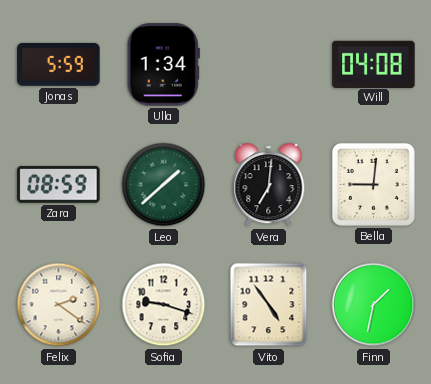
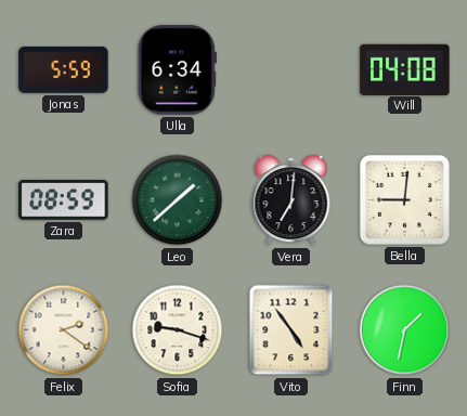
Ulla: 1:34 -> 6:34
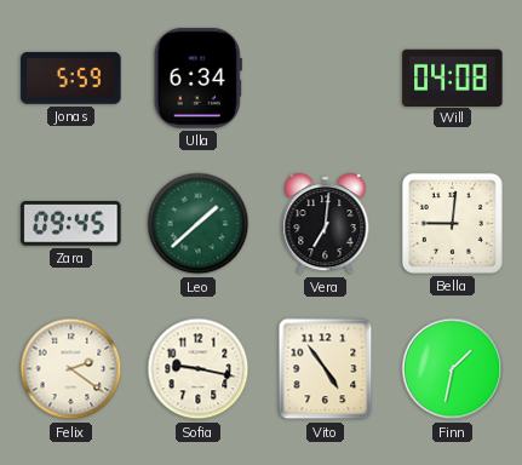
Zara: 08:59 -> 09:45
Sofia: 9:18 -> 9:17
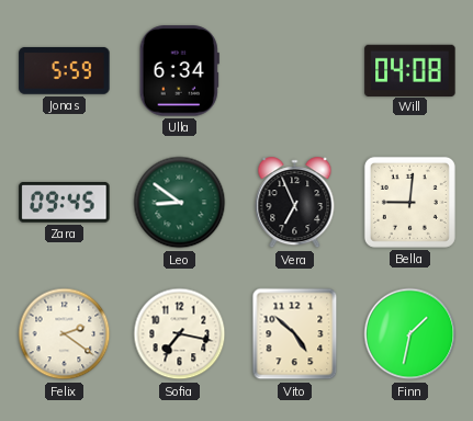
Leo: 1:38 -> 8:51
Vera: 7:01 -> 6:56
Sofia: 9:17 -> 7:17
Vito: 4:54 -> 4:52
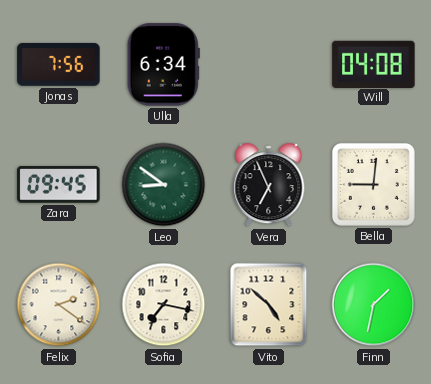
Jonas: 5:59 -> 7:56
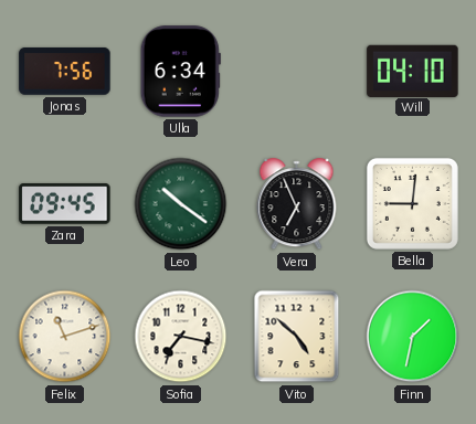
Will: 04:08 -> 04:10
Leo: 8:51 -> 10:21
Felix: 2:21 -> 11:12
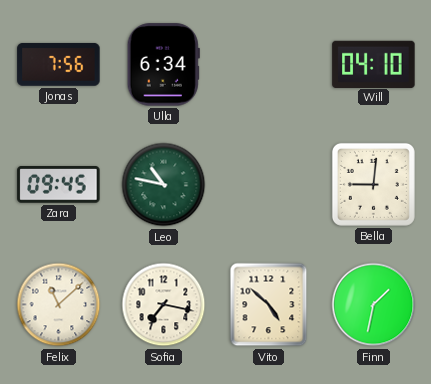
Leo: 10:21 -> 10:47
Vera: 6:56 -> none
Felix: 11:12 -> 11:08
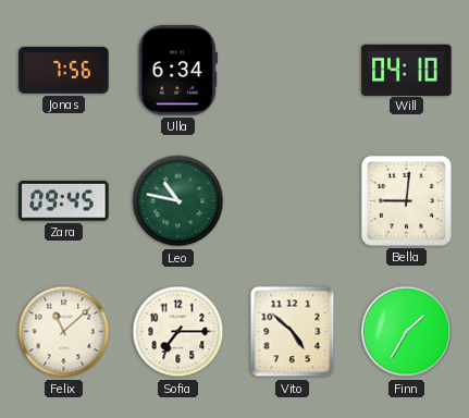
Sofia: 7:17 -> 7:15
Finn: 1:32 -> 1:35
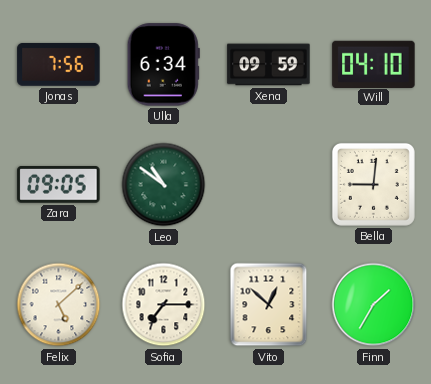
Xena: none -> 09:59
Zara: 09:45 -> 09:05
Leo: 10:47 -> 10:51
Felix: 11:08 -> 5:08
Vito: 4:52 -> 12:52
